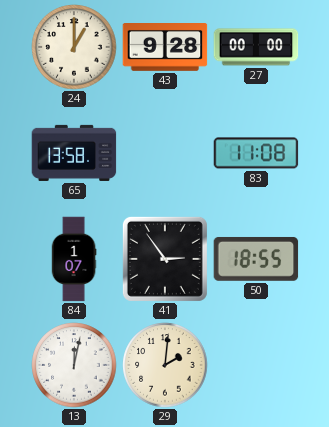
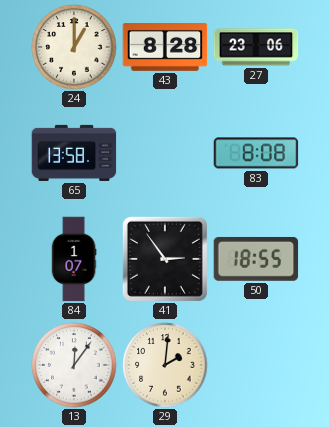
43: 9:28 -> 8:28
27: 00:00 -> 23:06
83: 11:08 -> 8:08
13: 12:02 -> 12:06
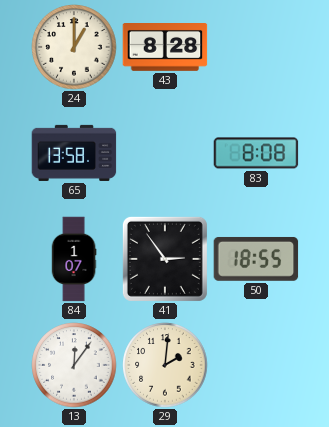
27: 23:06 -> none
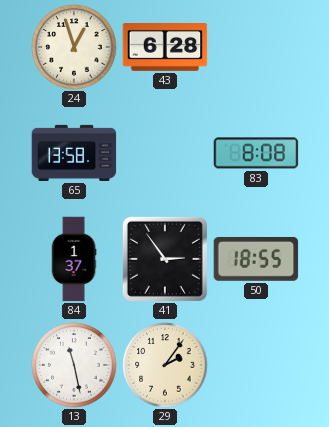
24: 1:00 -> 12:57
43: 8:28 -> 6:28
84: 1:07 -> 1:37
13: 12:06 -> 11:28
29: 2:01 -> 2:06
